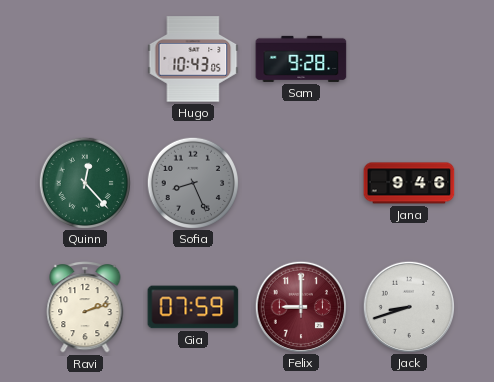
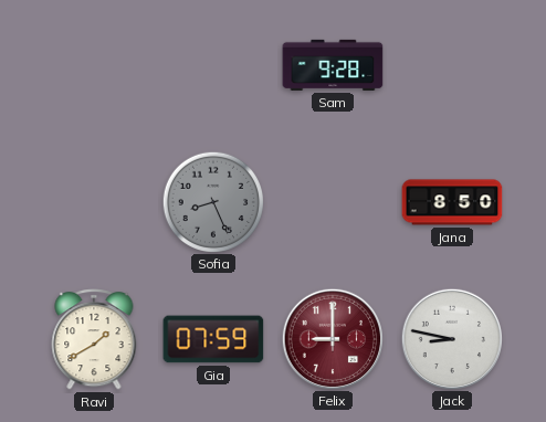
Hugo: 10:43 -> none
Quinn: 12:23 -> none
Jana: 9:46 -> 8:50
Ravi: 2:12 -> 1:40
Jack: 8:42 -> 8:47
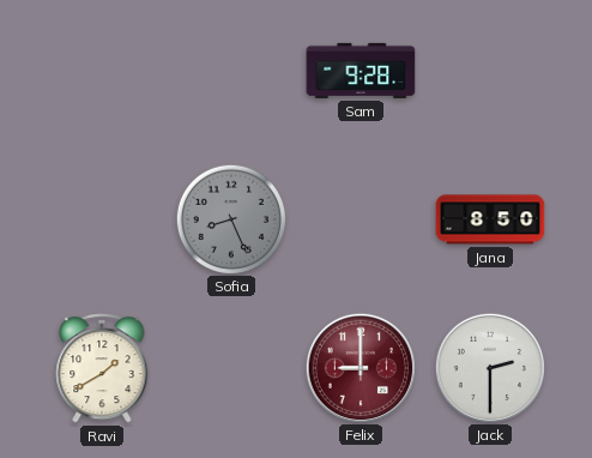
Gia: 07:59 -> none
Jack: 8:47 -> 2:30
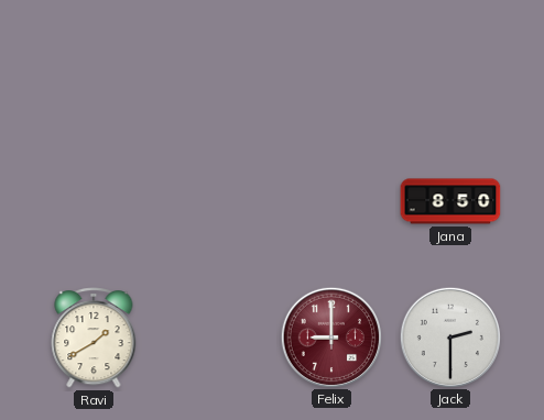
Sam: 9:28 -> none
Sofia: 8:26 -> none
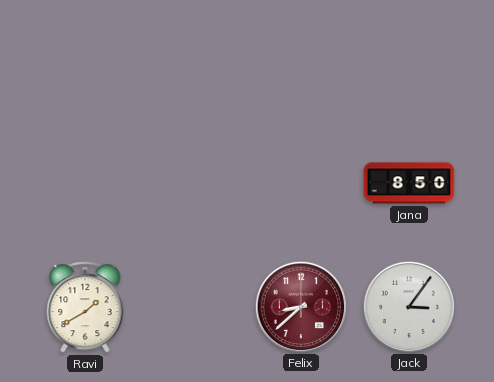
Felix: 9:00 -> 8:38
Jack: 2:30 -> 3:06
